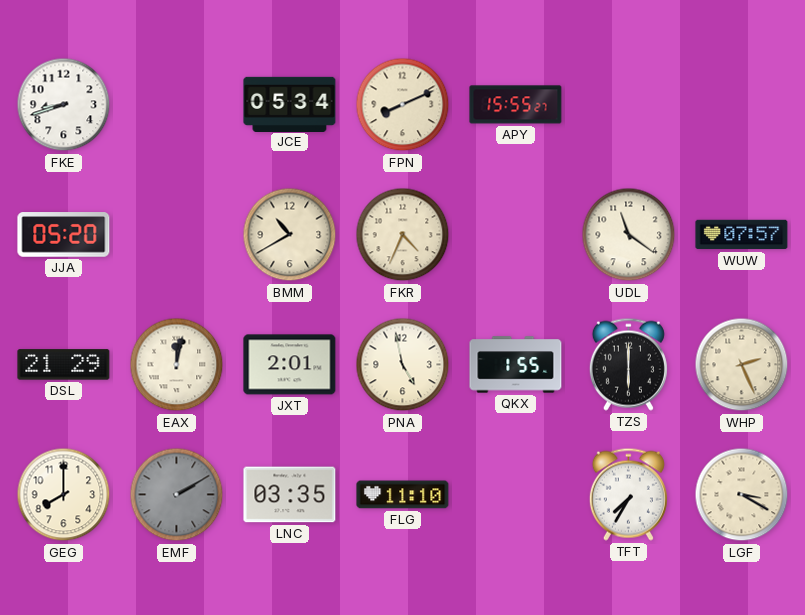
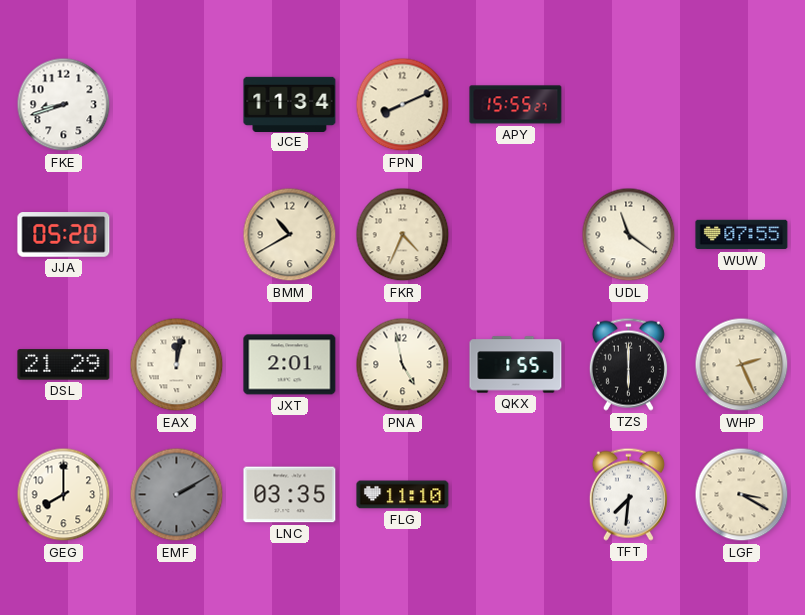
JCE: 05:34 -> 11:34
WUW: 07:57 -> 07:55
TFT: 7:35 -> 7:31
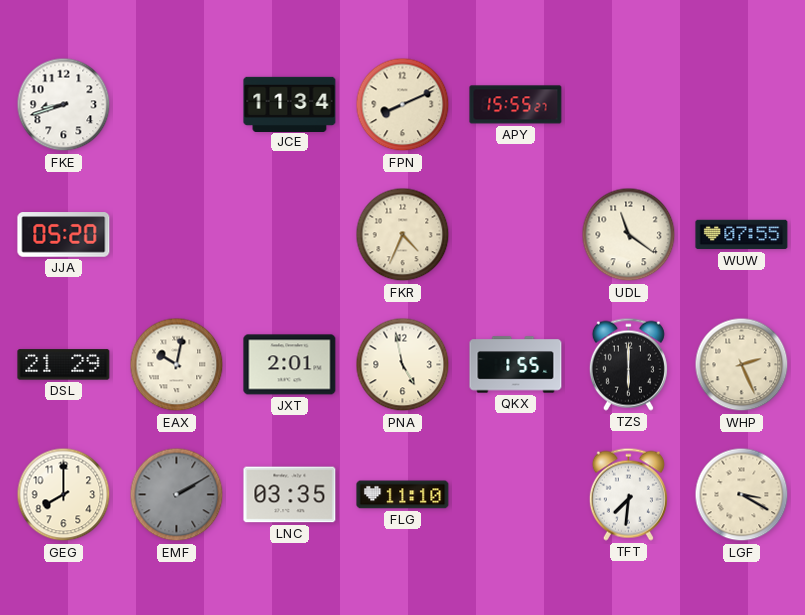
BMM: 10:40 -> none
EAX: 12:02 -> 10:02
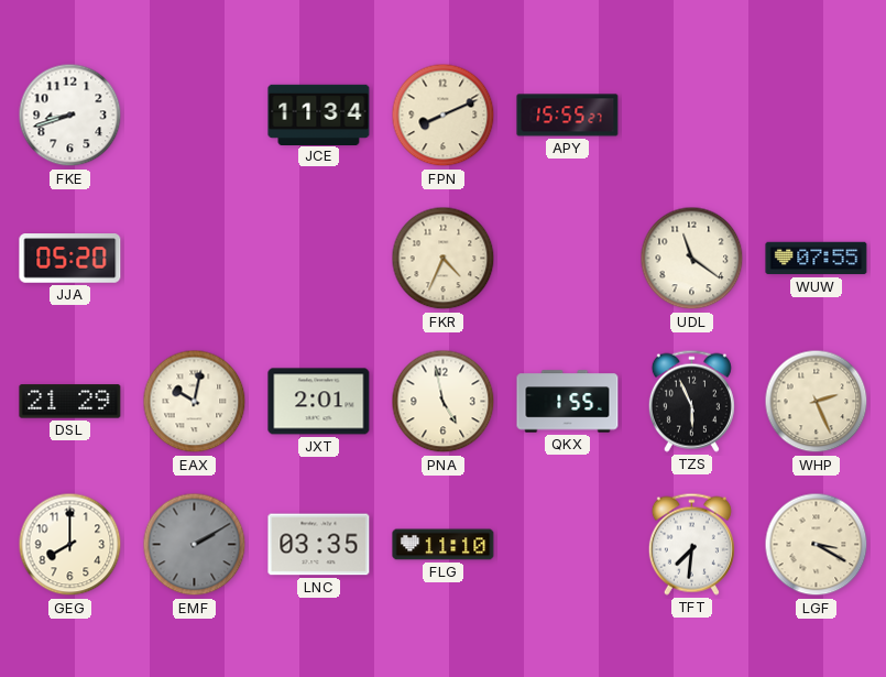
TZS: 6:00 -> 5:56
